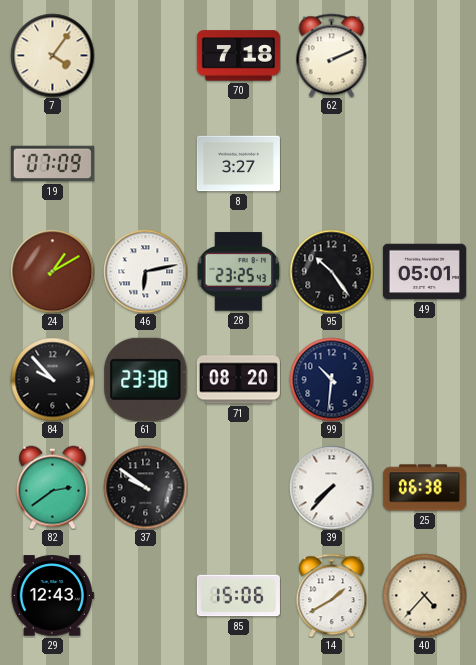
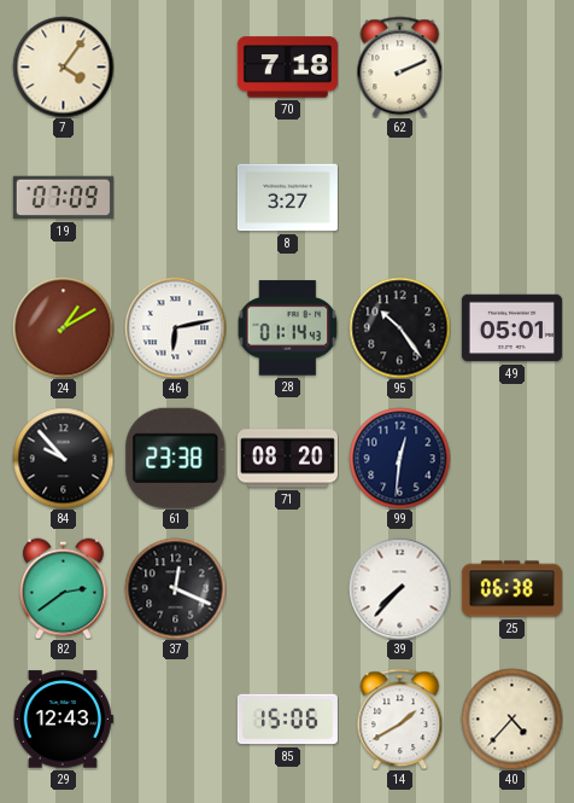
28: 23:25 -> 01:14
99: 10:31 -> 12:31
37: 9:51 -> 12:19
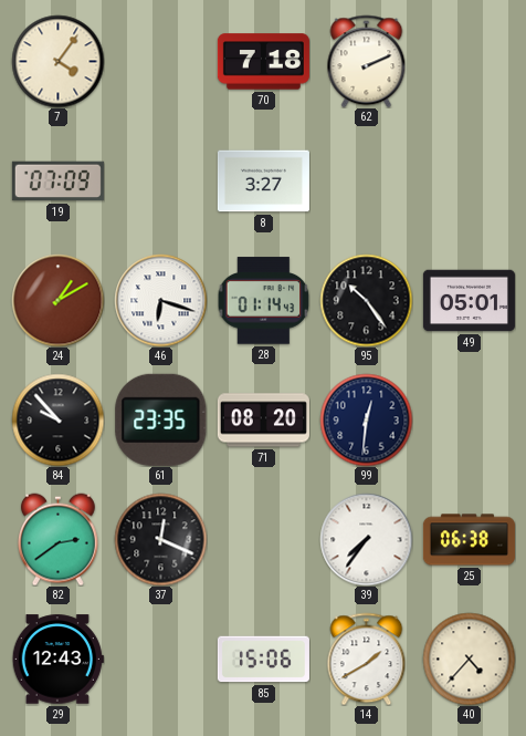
46: 6:13 -> 6:18
61: 23:38 -> 23:35
39: 7:37 -> 7:36
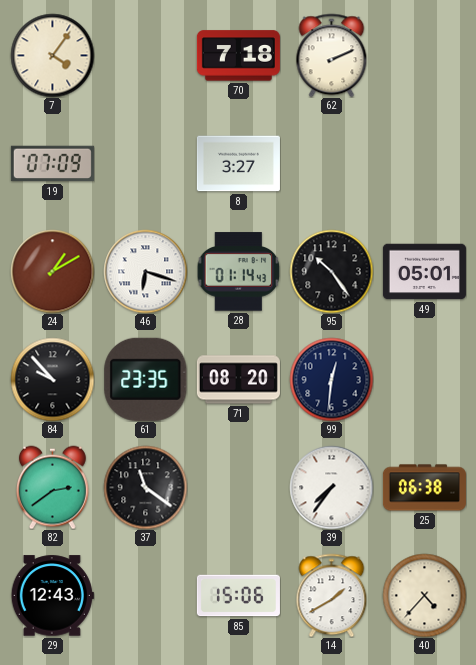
37: 12:19 -> 11:21
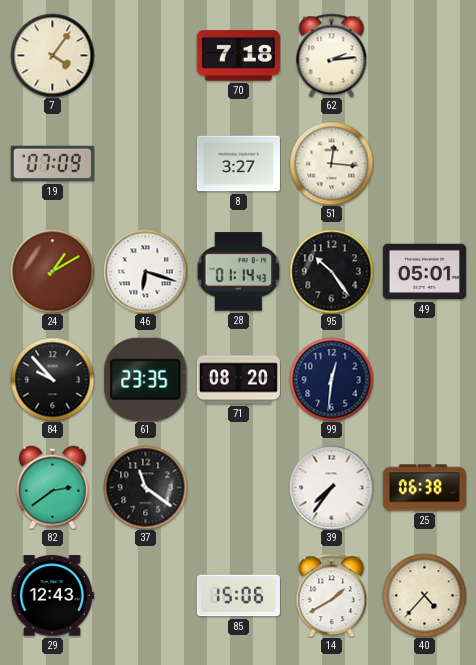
62: 2:11 -> 2:14
51: none -> 12:16
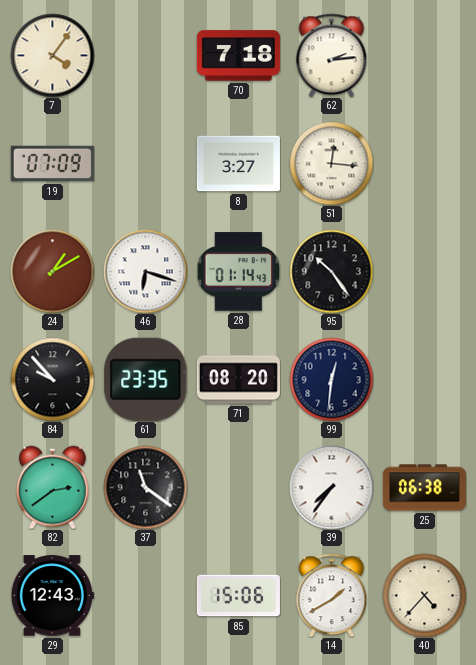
49: 05:01 -> none
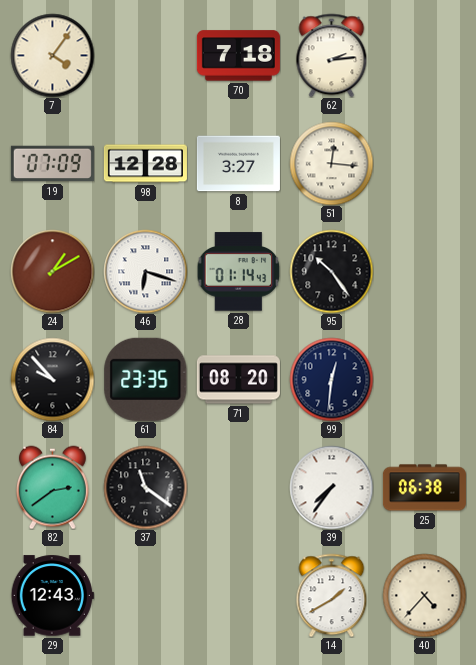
98: none -> 12:28
85: 15:06 -> none
